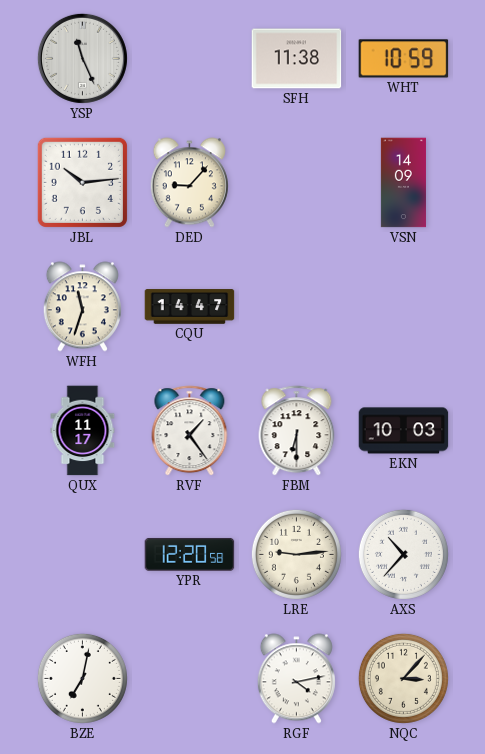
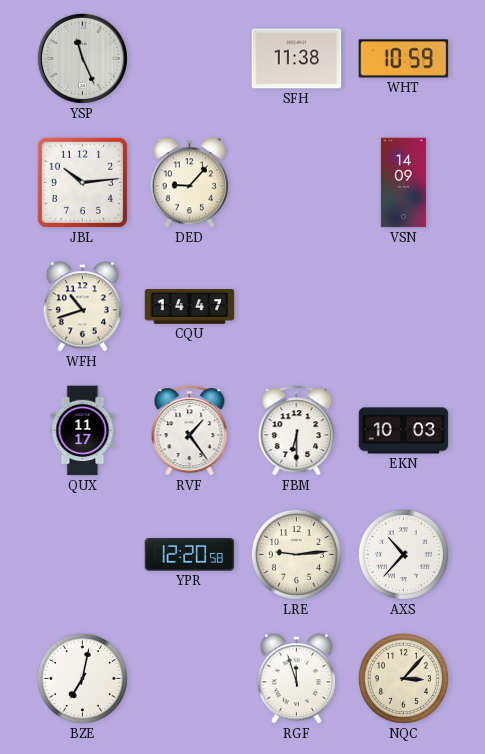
WFH: 11:33 -> 10:42
RGF: 4:13 -> 11:57
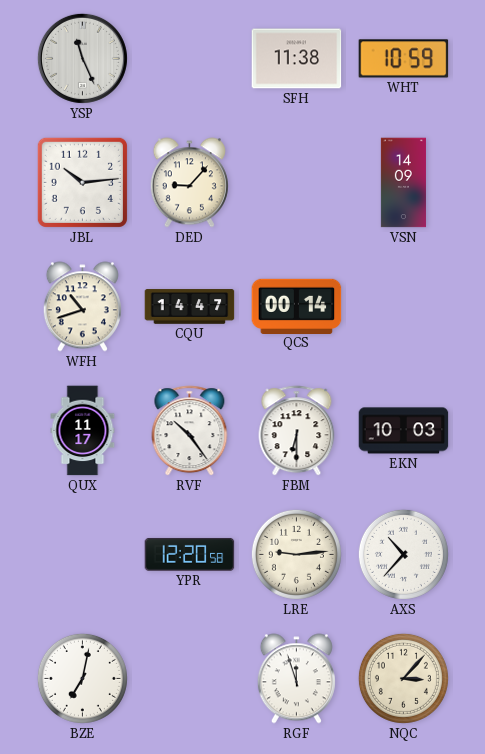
QCS: none -> 00:14
RVF: 1:24 -> 10:24
